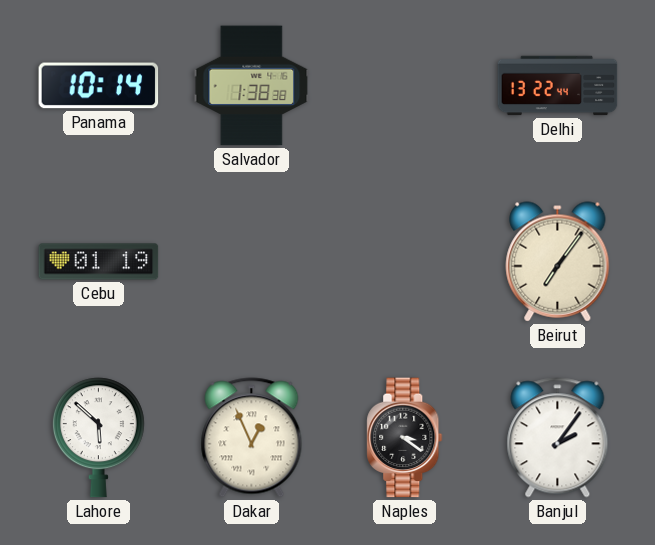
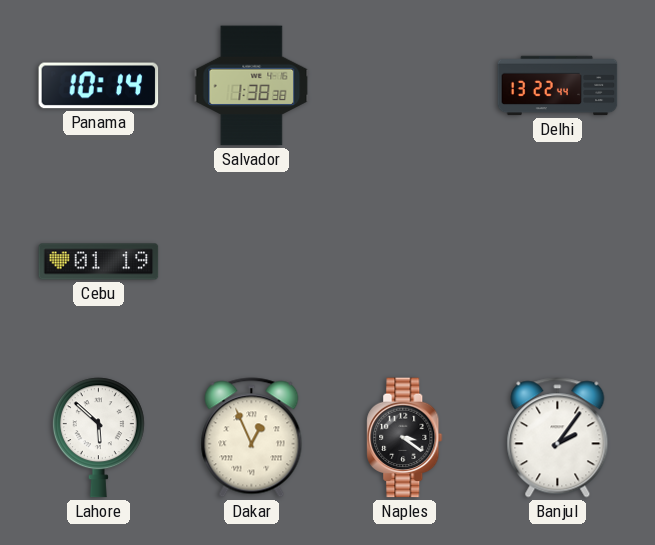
Beirut: 7:06 -> none
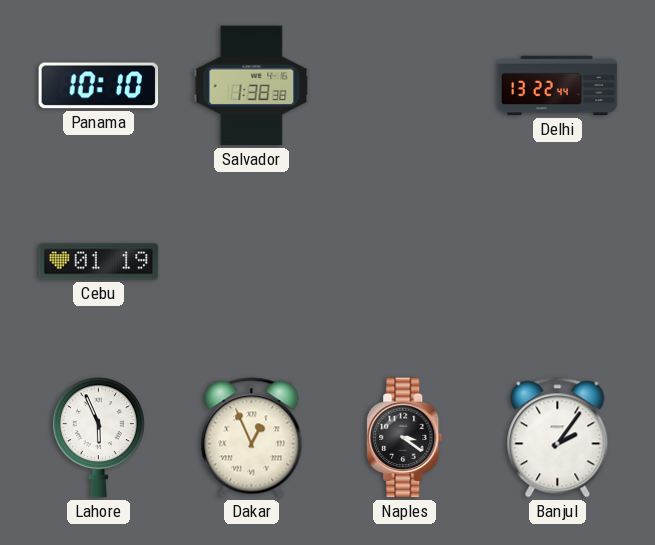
Panama: 10:14 -> 10:10
Lahore: 5:52 -> 5:56
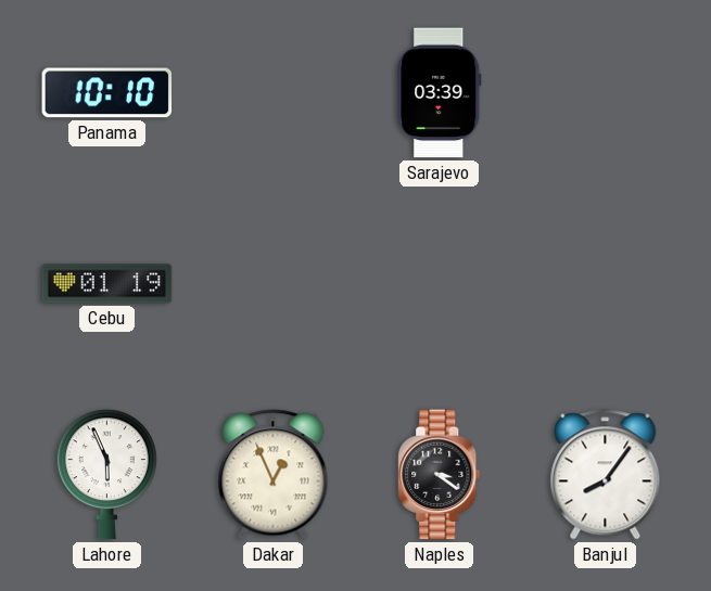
Salvador: 1:38 -> none
Sarajevo: none -> 03:39
Delhi: 13:22 -> none
Banjul: 2:06 -> 8:06
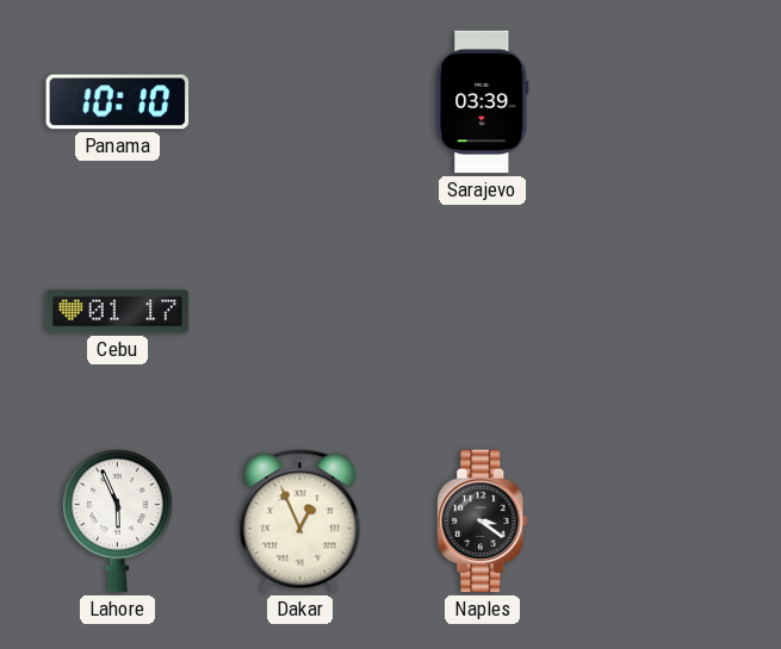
Cebu: 01:19 -> 01:17
Banjul: 8:06 -> none
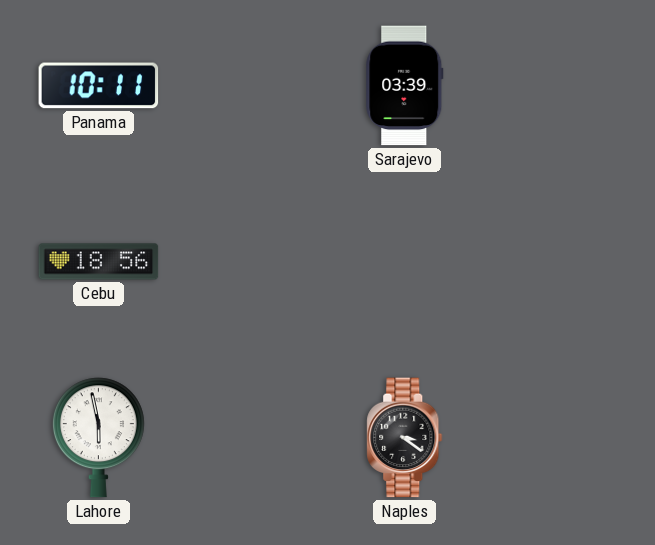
Panama: 10:10 -> 10:11
Cebu: 01:17 -> 18:56
Lahore: 5:56 -> 5:58
Dakar: 12:56 -> none
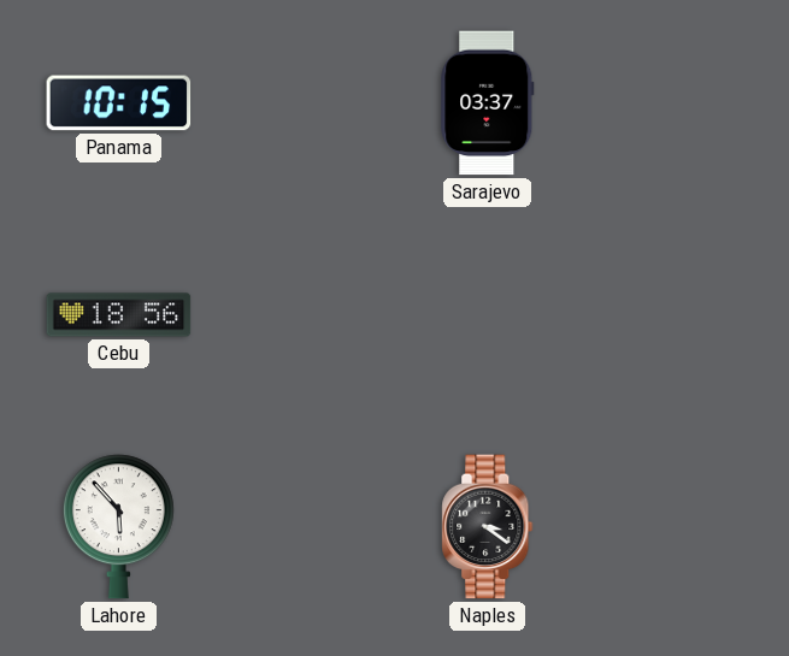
Panama: 10:11 -> 10:15
Sarajevo: 03:39 -> 03:37
Lahore: 5:58 -> 5:53
